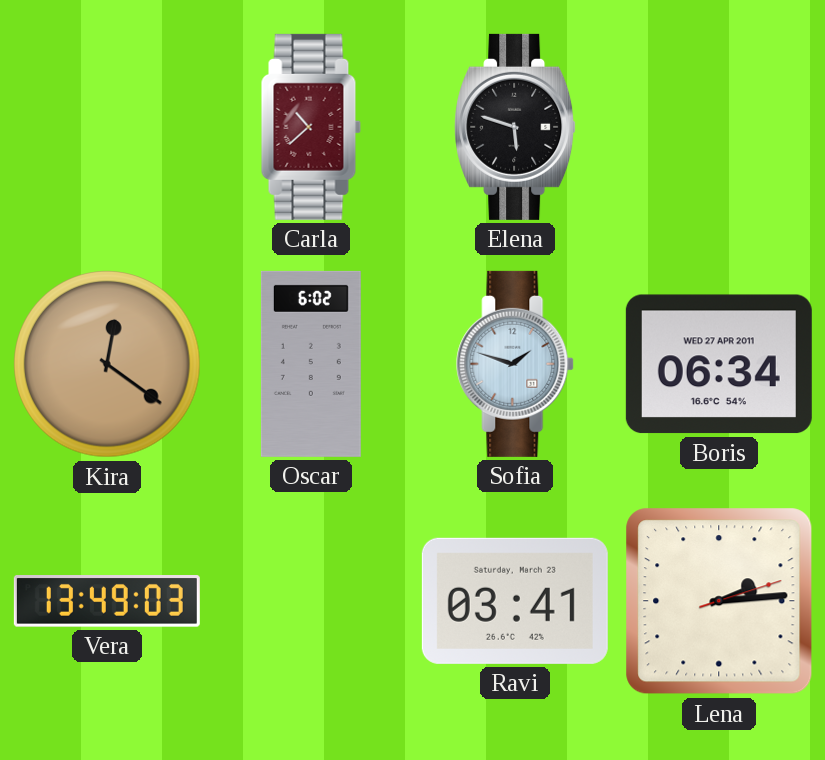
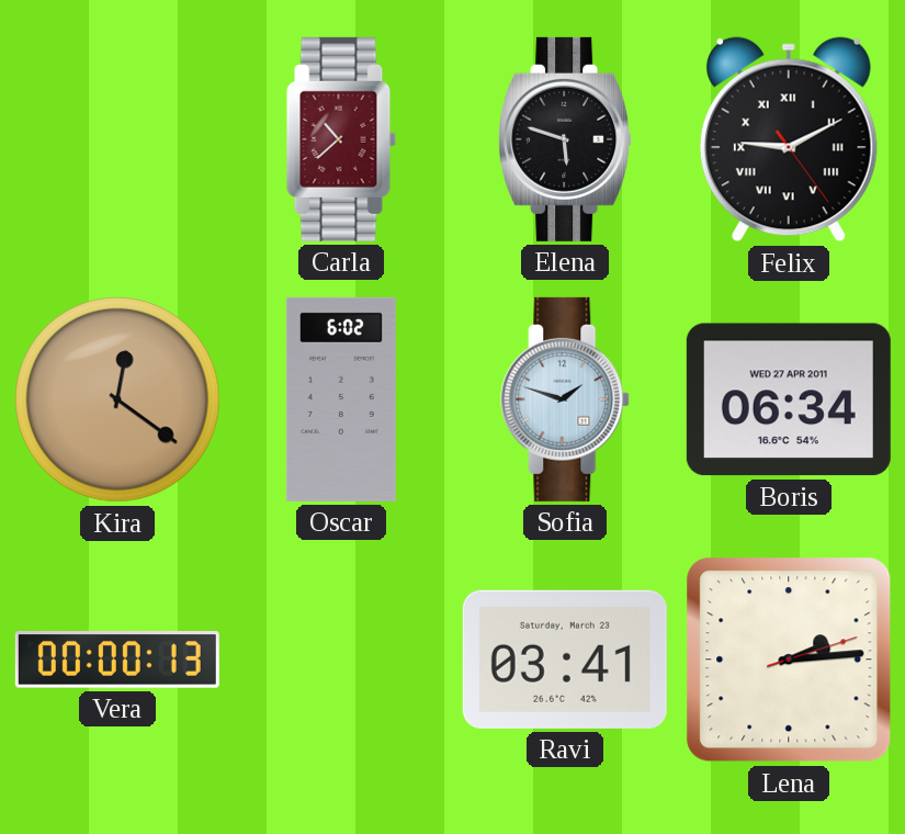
Felix: none -> 9:10
Vera: 13:49 -> 00:00
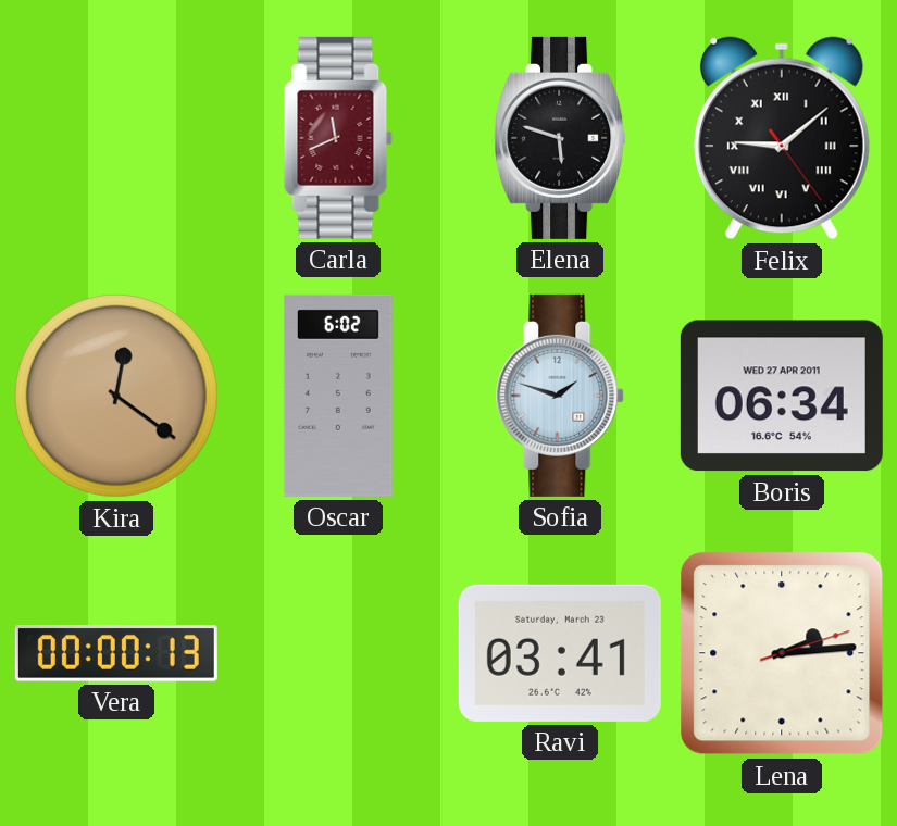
Carla: 10:38 -> 11:41
Felix: 9:10 -> 9:08
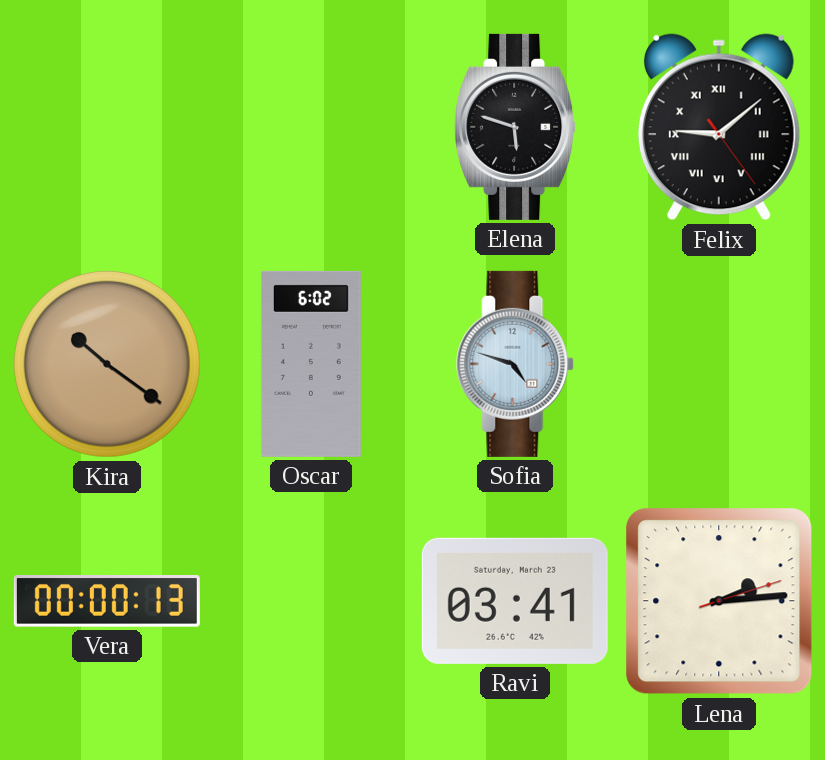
Carla: 11:41 -> none
Kira: 12:21 -> 10:21
Sofia: 1:48 -> 4:48
Boris: 06:34 -> none
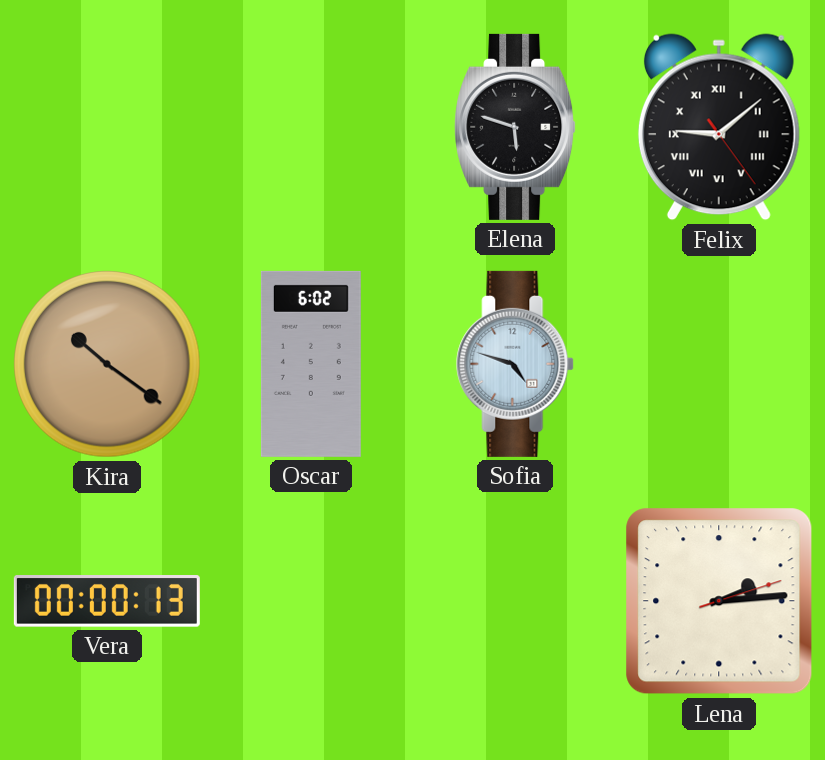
Ravi: 03:41 -> none
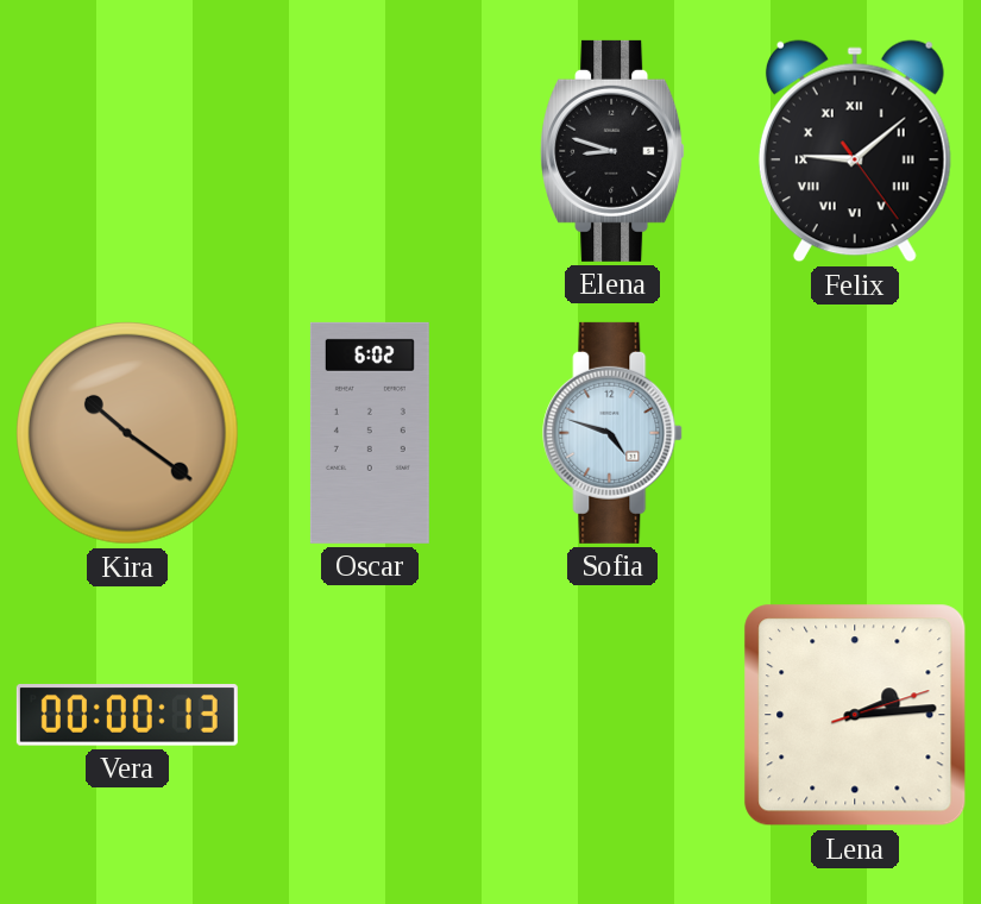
Elena: 5:48 -> 8:48
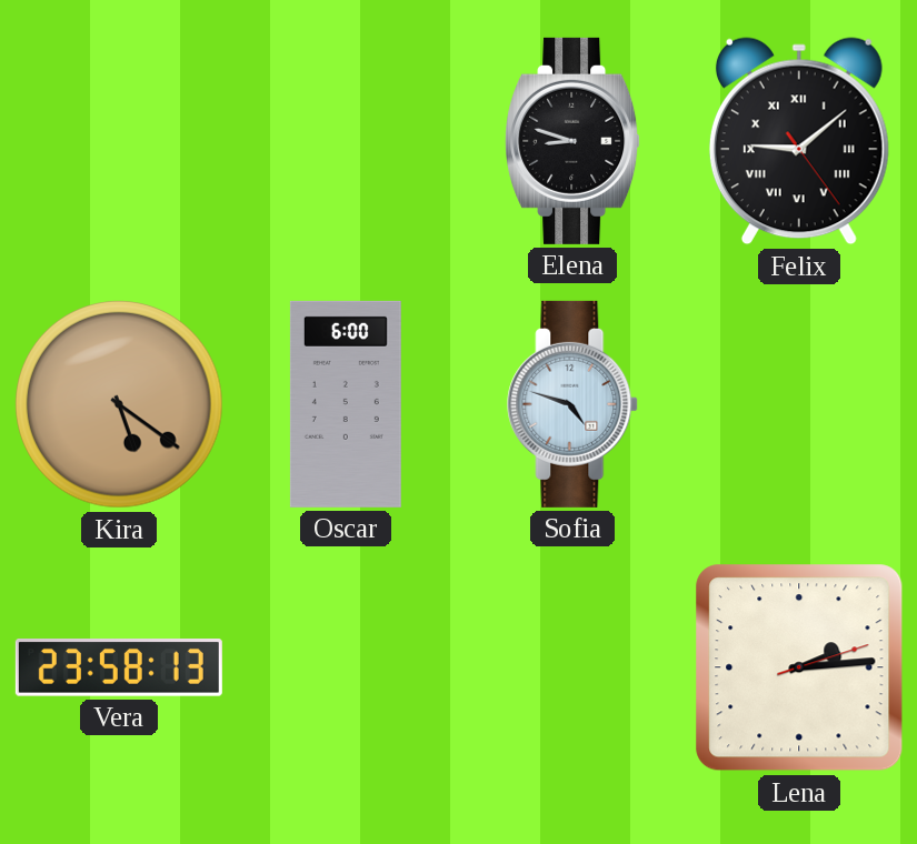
Kira: 10:21 -> 5:21
Oscar: 6:02 -> 6:00
Vera: 00:00 -> 23:58
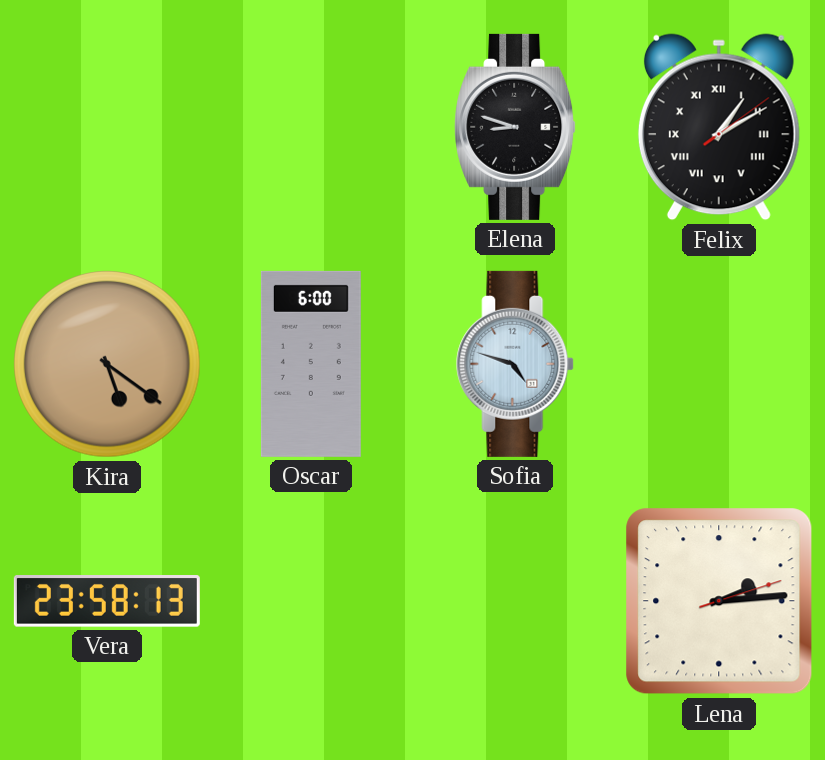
Felix: 9:08 -> 1:10
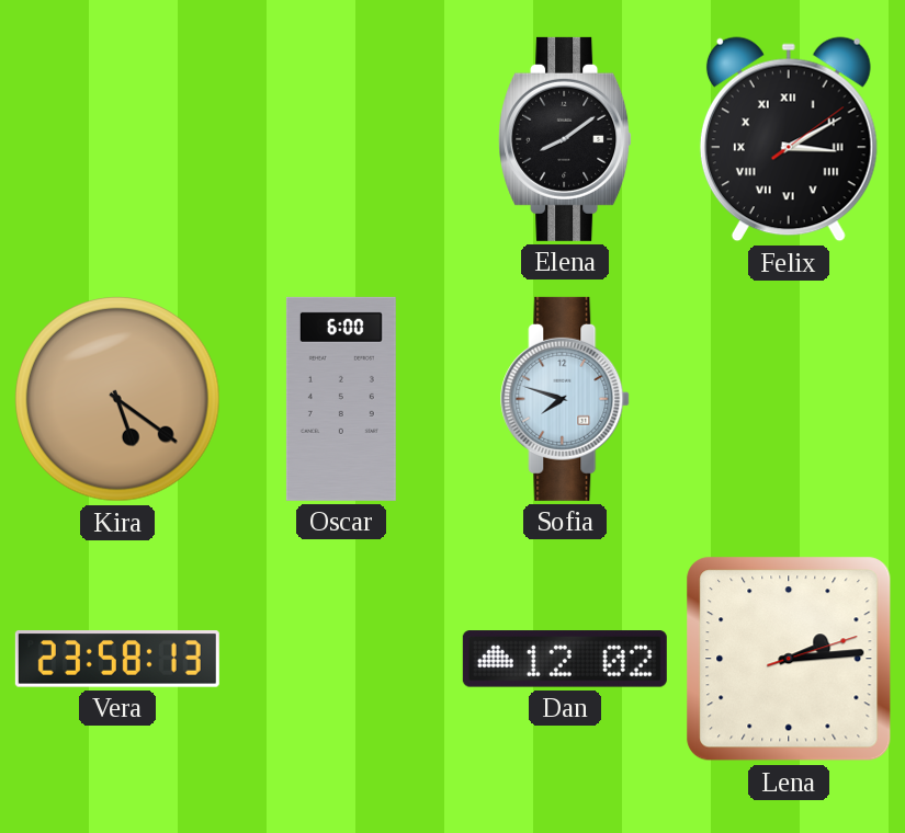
Elena: 8:48 -> 8:09
Felix: 1:10 -> 3:10
Sofia: 4:48 -> 7:48
Dan: none -> 12:02
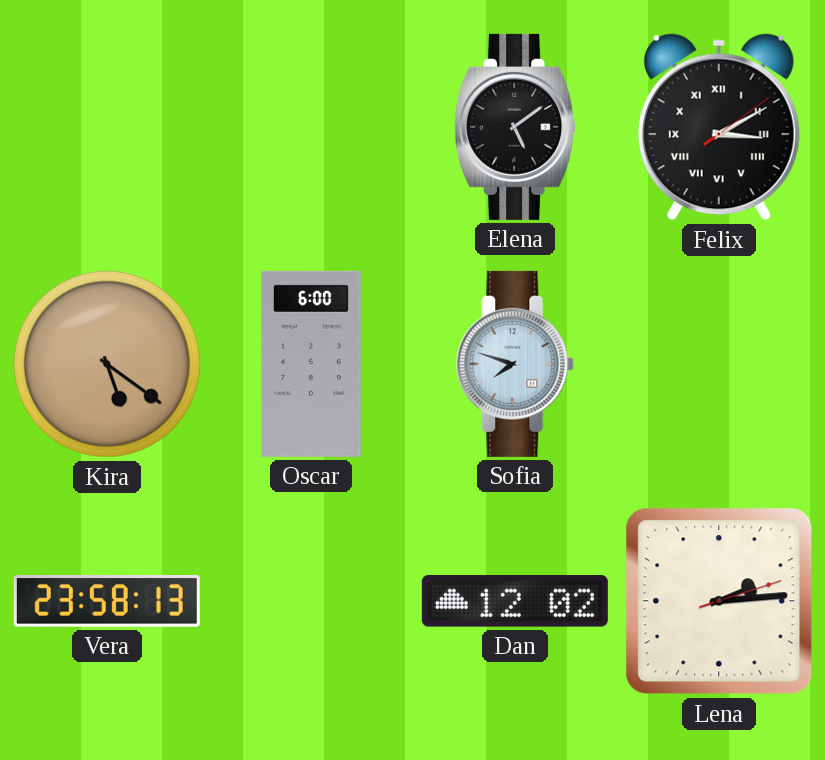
Elena: 8:09 -> 5:09
